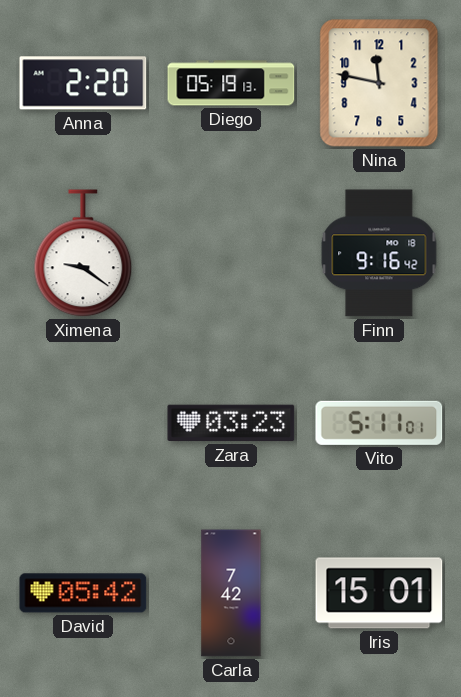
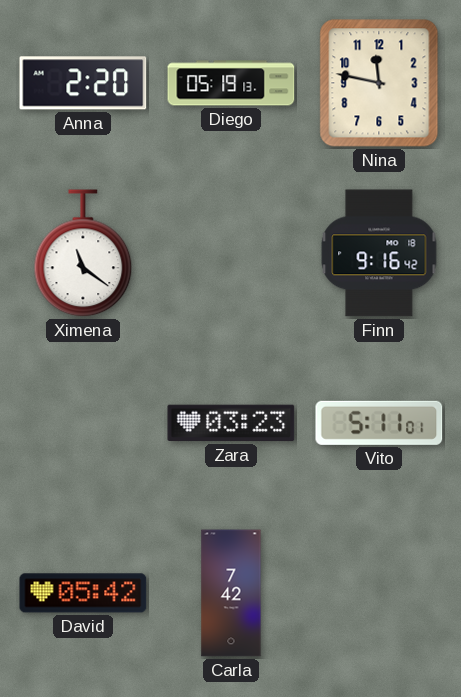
Ximena: 9:21 -> 11:21
Iris: 15:01 -> none
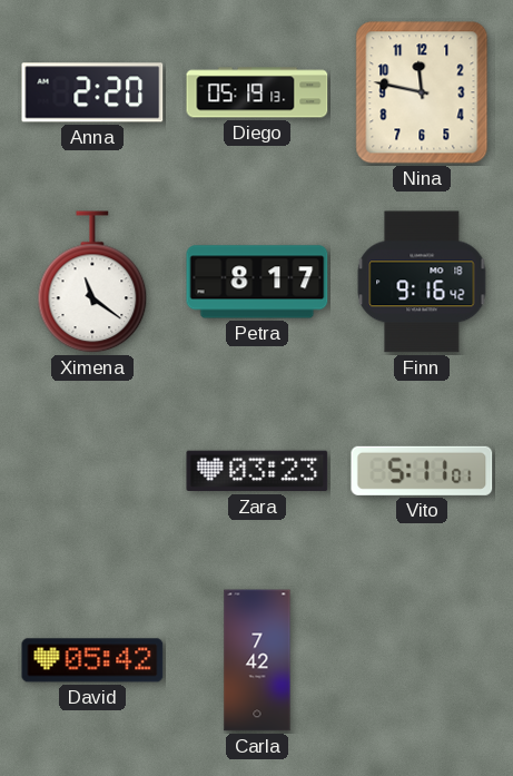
Petra: none -> 8:17
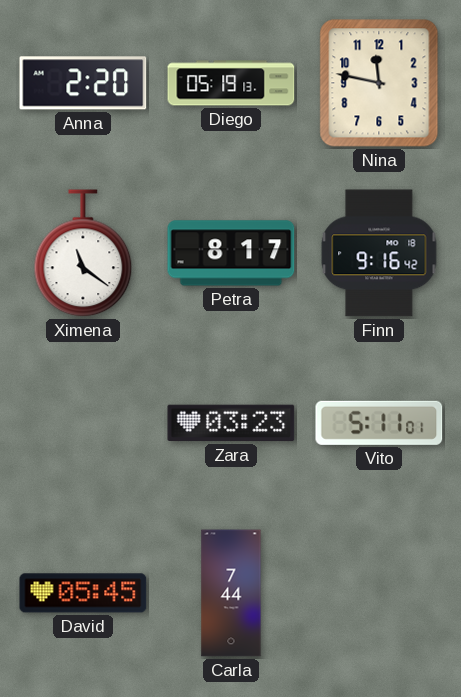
David: 05:42 -> 05:45
Carla: 7:42 -> 7:44
